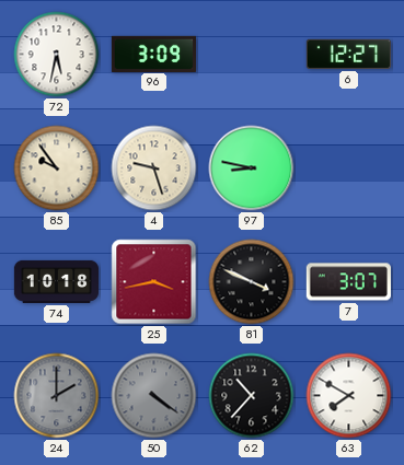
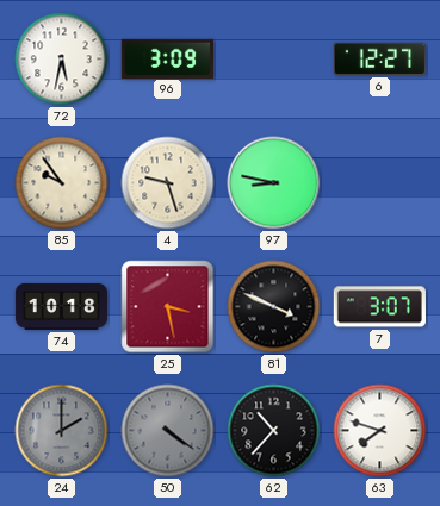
25: 3:43 -> 3:28
63: 7:50 -> 7:48
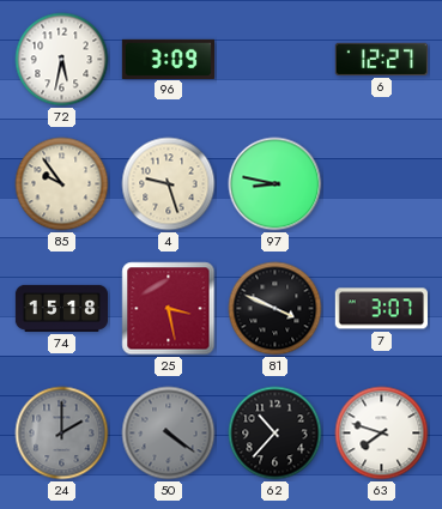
74: 10:18 -> 15:18
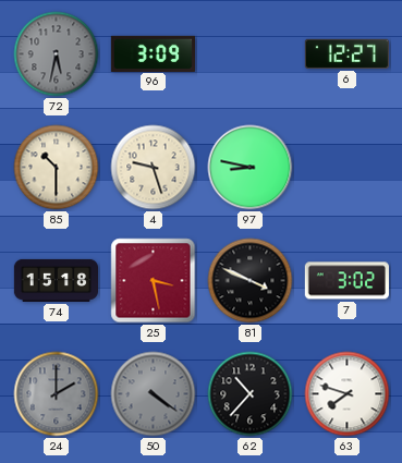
72 dial: white -> grey
85: 9:54 -> 10:30
7: 3:07 -> 3:02
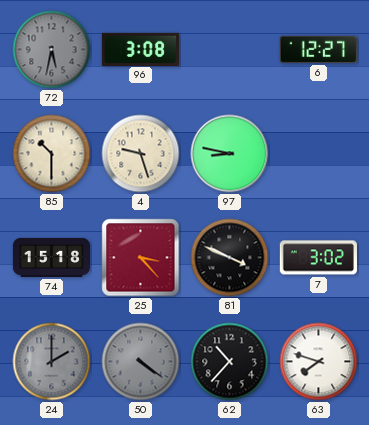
96: 3:09 -> 3:08
25: 3:28 -> 3:23
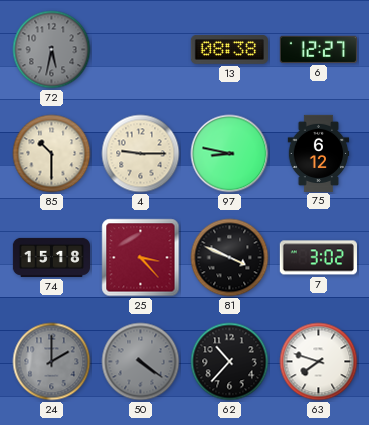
96: 3:08 -> none
13: none -> 08:38
4: 9:27 -> 9:15
75: none -> 6:12
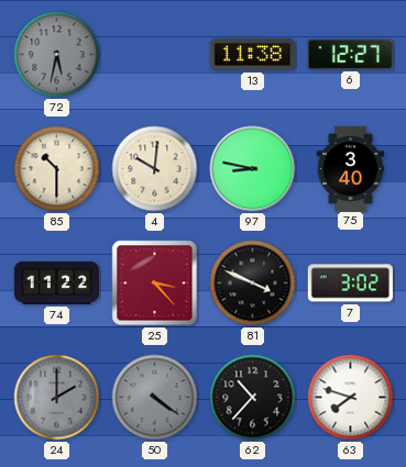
13: 08:38 -> 11:38
4: 9:15 -> 10:01
75: 6:12 -> 3:40
74: 15:18 -> 11:22
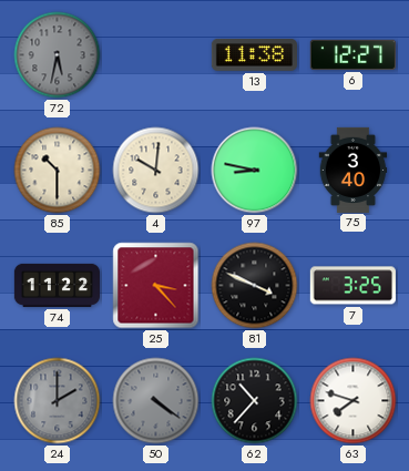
7: 3:02 -> 3:25
